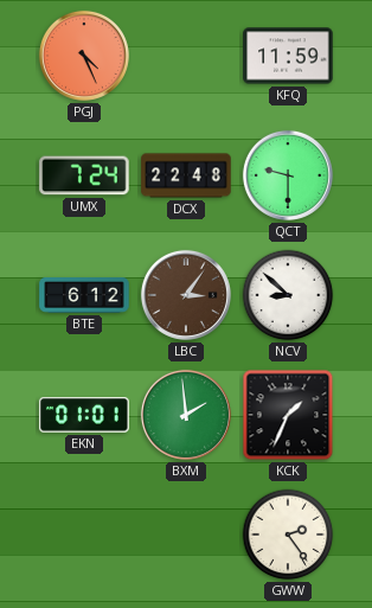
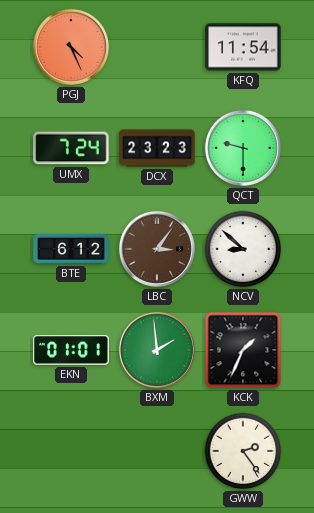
KFQ: 11:59 -> 11:54
DCX: 22:48 -> 23:23
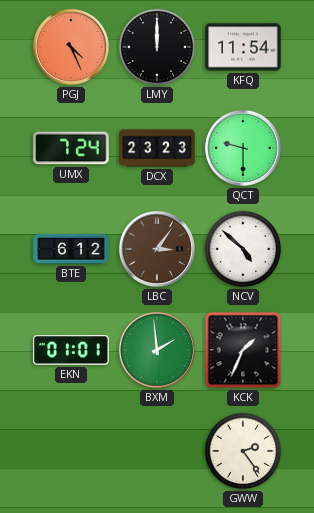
LMY: none -> 12:00
NCV: 8:52 -> 4:52
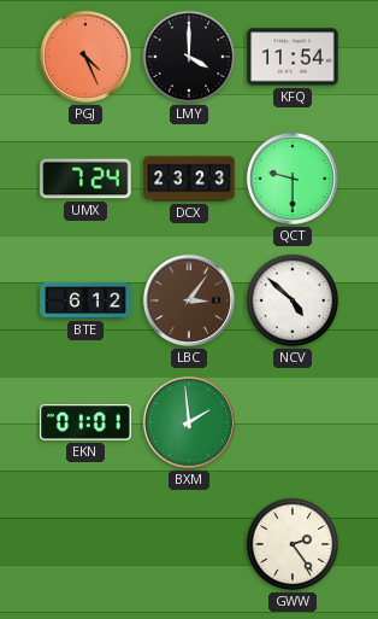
LMY: 12:00 -> 4:00
KCK: 1:34 -> none
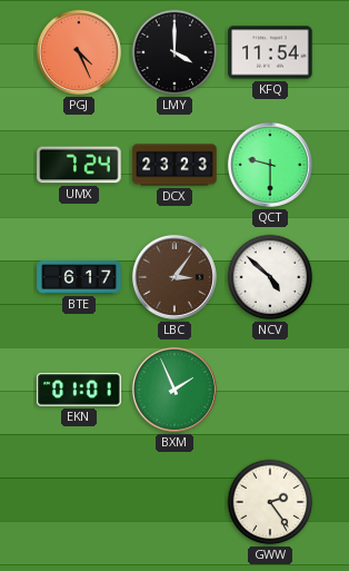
BTE: 6:12 -> 6:17
BXM: 1:59 -> 1:56
